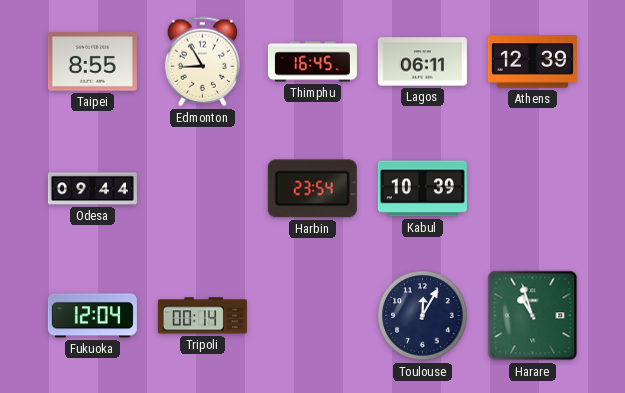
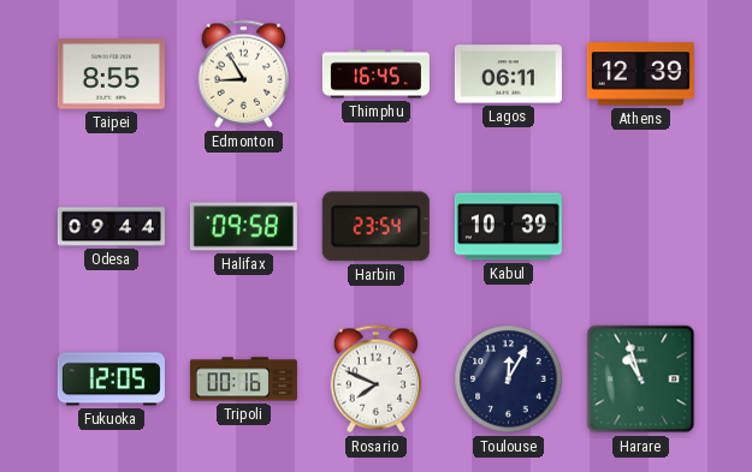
Halifax: none -> 09:58
Fukuoka: 12:04 -> 12:05
Tripoli: 00:14 -> 00:16
Rosario: none -> 7:49
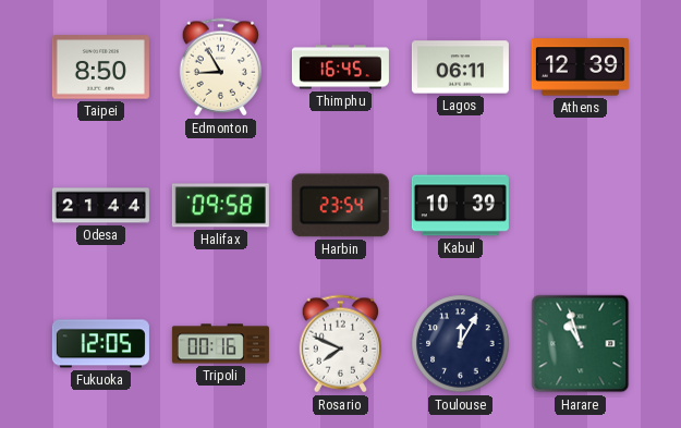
Taipei: 8:55 -> 8:50
Odesa: 09:44 -> 21:44
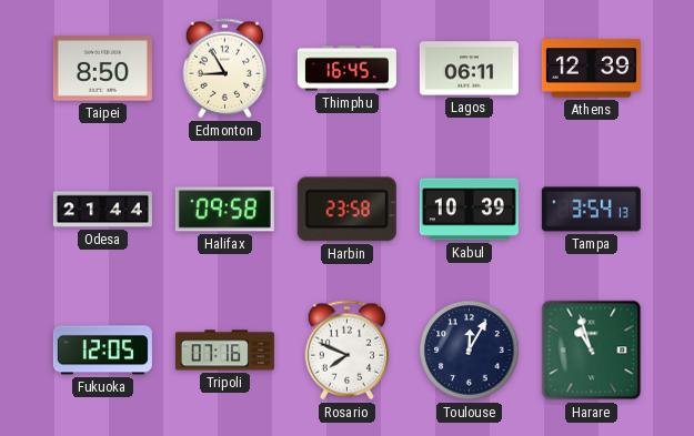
Harbin: 23:54 -> 23:58
Tampa: none -> 3:54
Tripoli: 00:16 -> 07:16
